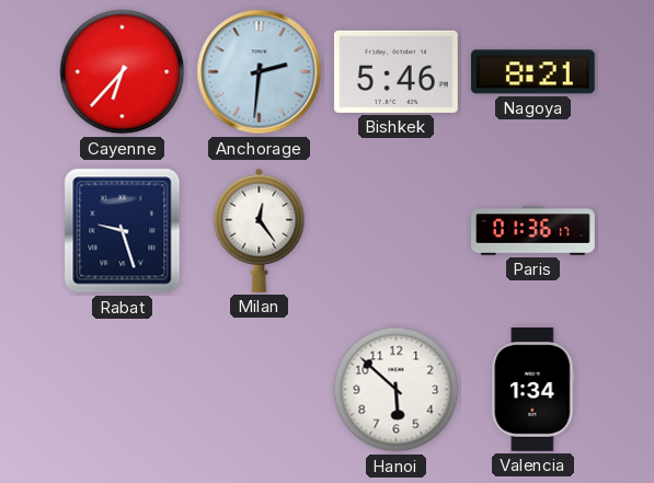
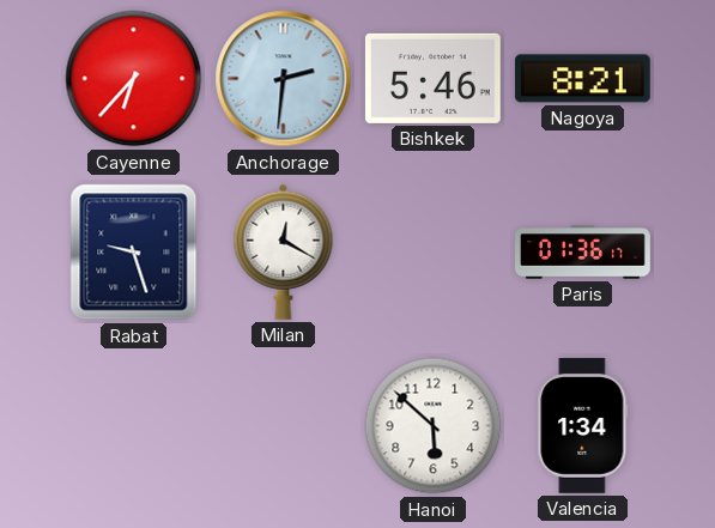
Milan: 12:24 -> 12:20
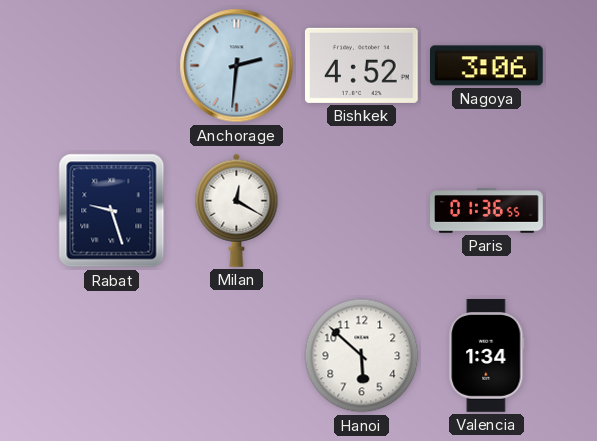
Cayenne: 6:37 -> none
Bishkek: 5:46 -> 4:52
Nagoya: 8:21 -> 3:06
Paris: 01:36:17 -> 01:36:55
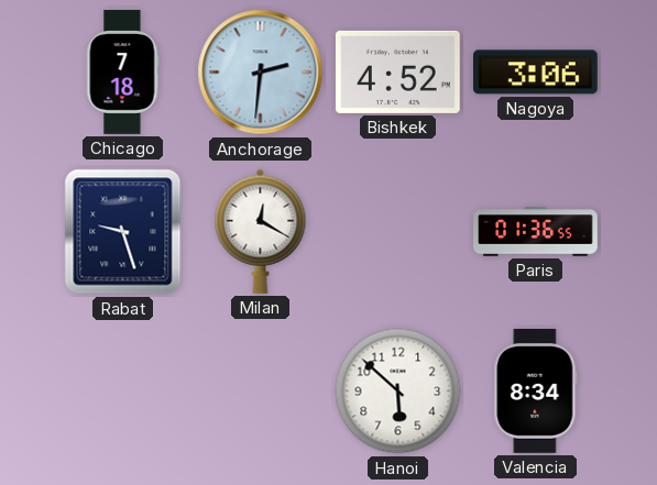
Chicago: none -> 7:18
Valencia: 1:34 -> 8:34
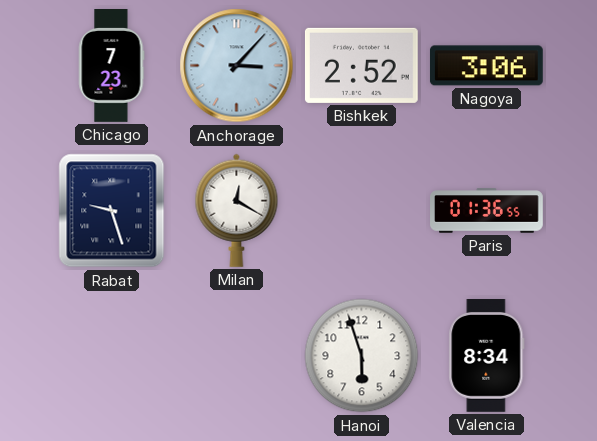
Chicago: 7:18 -> 7:23
Anchorage: 2:31 -> 3:07
Bishkek: 4:52 -> 2:52
Hanoi: 5:52 -> 5:57
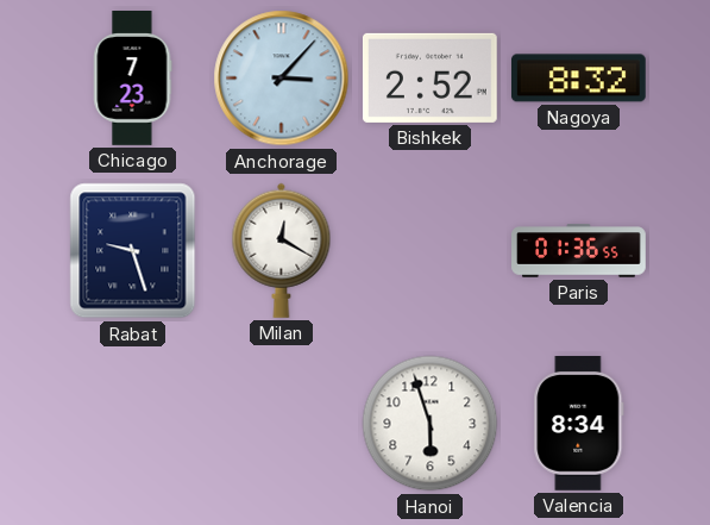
Nagoya: 3:06 -> 8:32
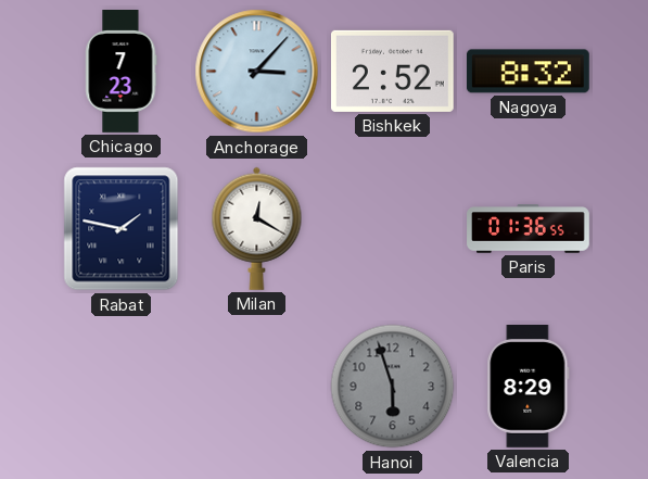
Rabat: 9:27 -> 1:47
Hanoi dial: white -> grey
Valencia: 8:34 -> 8:29
